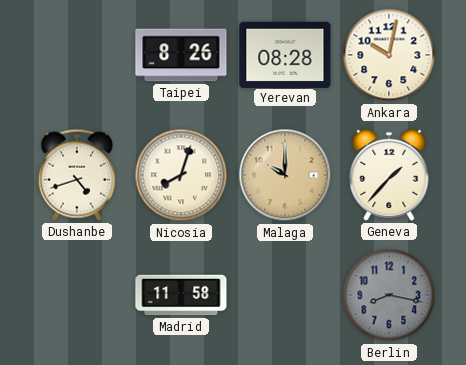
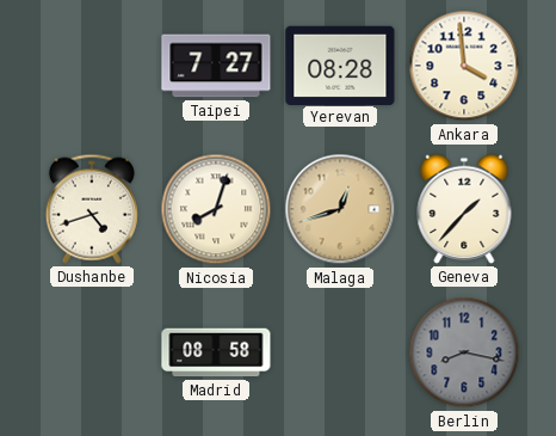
Taipei: 8:26 -> 7:27
Ankara: 10:02 -> 3:59
Malaga: 10:00 -> 12:42
Madrid: 11:58 -> 08:58
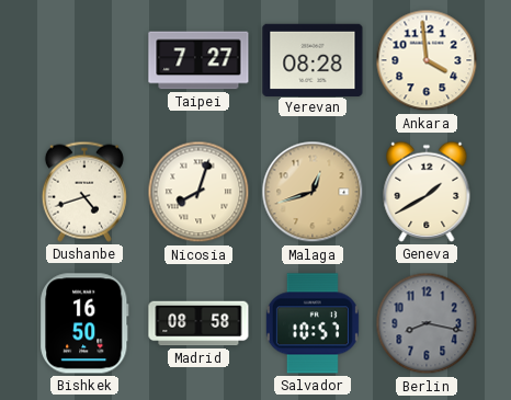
Geneva: 1:37 -> 1:40
Bishkek: none -> 16:50
Salvador: none -> 10:57
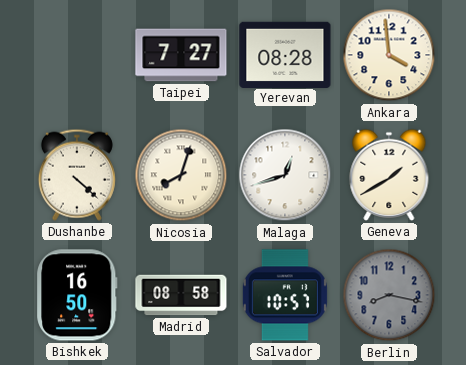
Dushanbe: 4:42 -> 4:22
Malaga dial: champagne -> white
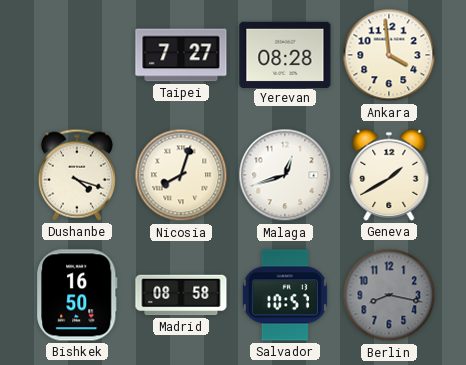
Dushanbe: 4:22 -> 4:18
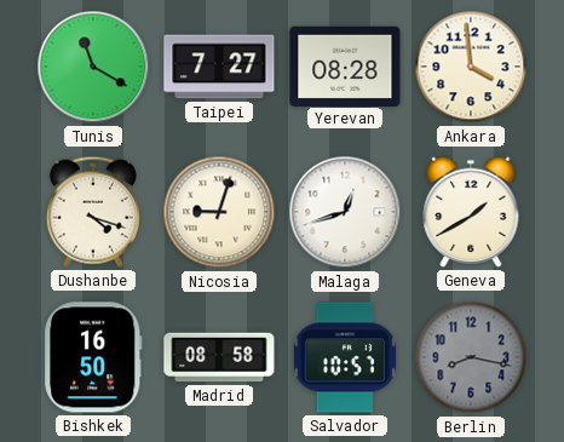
Tunis: none -> 11:20
Nicosia: 8:03 -> 9:03
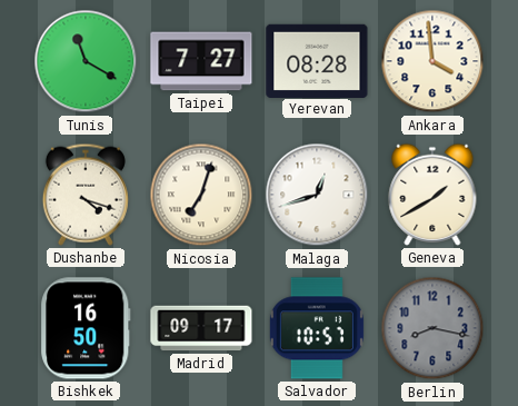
Nicosia: 9:03 -> 7:03
Madrid: 08:58 -> 09:17
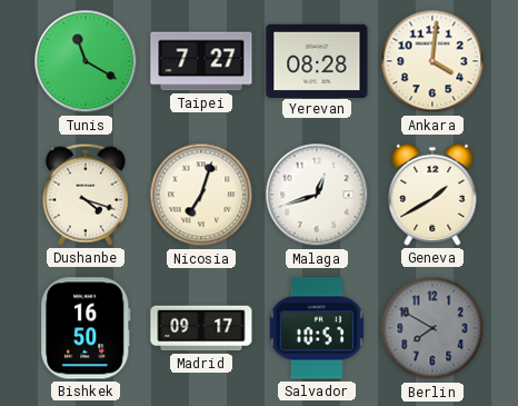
Ankara: 3:59 -> 4:01
Berlin: 8:17 -> 7:50
